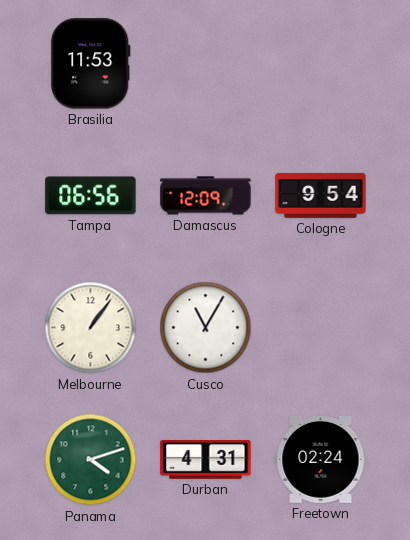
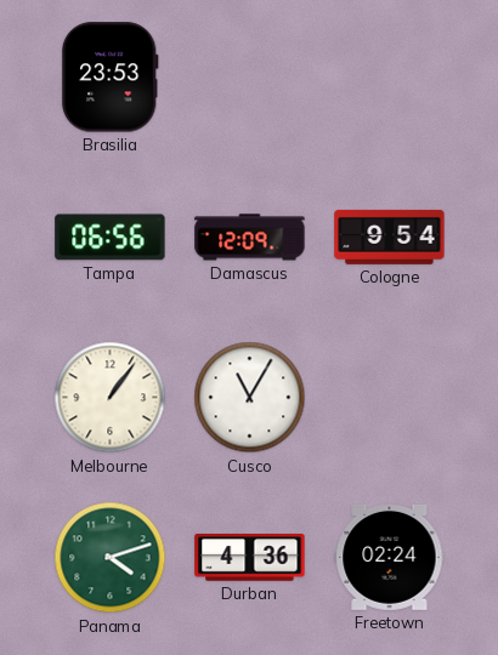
Brasilia: 11:53 -> 23:53
Durban: 4:31 -> 4:36
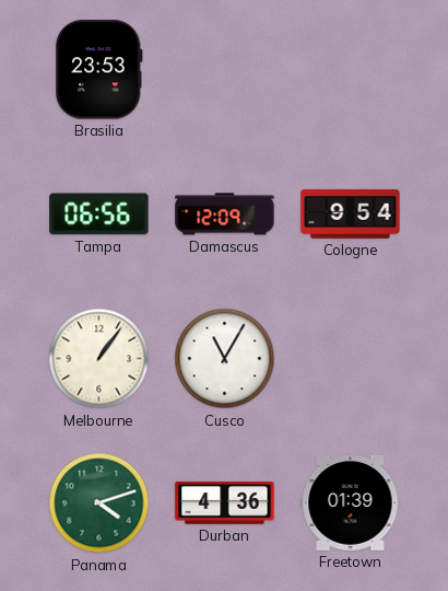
Freetown: 02:24 -> 01:39
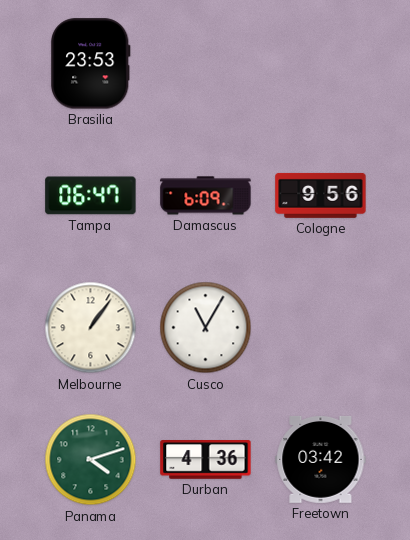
Tampa: 06:56 -> 06:47
Damascus: 12:09 -> 6:09
Cologne: 9:54 -> 9:56
Freetown: 01:39 -> 03:42
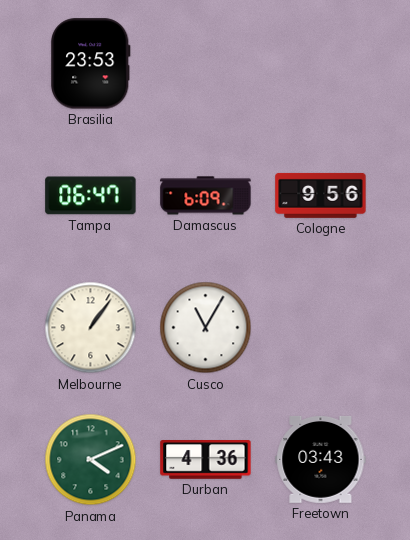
Panama: 4:12 -> 4:11
Freetown: 03:42 -> 03:43
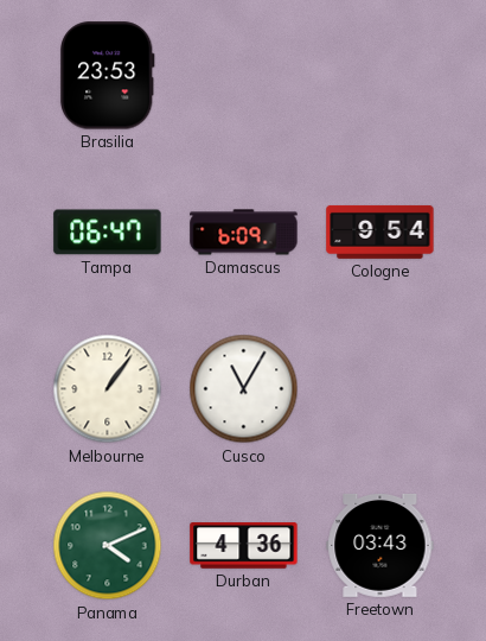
Cologne: 9:56 -> 9:54
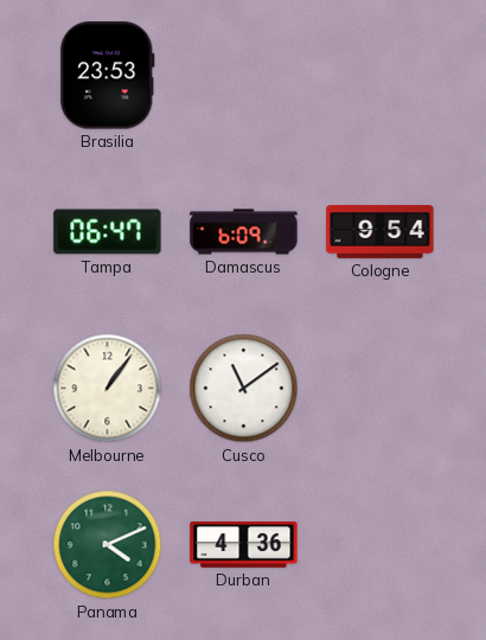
Cusco: 11:05 -> 11:09
Freetown: 03:43 -> none
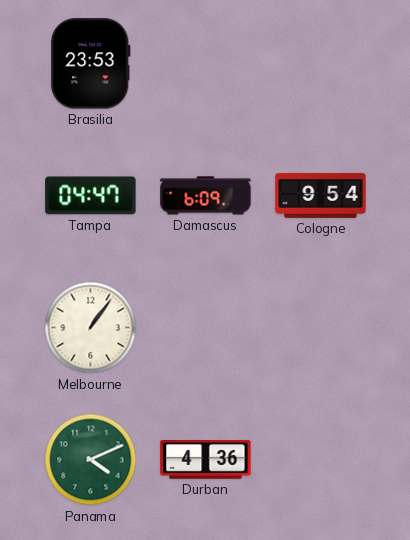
Tampa: 06:47 -> 04:47
Cusco: 11:09 -> none
